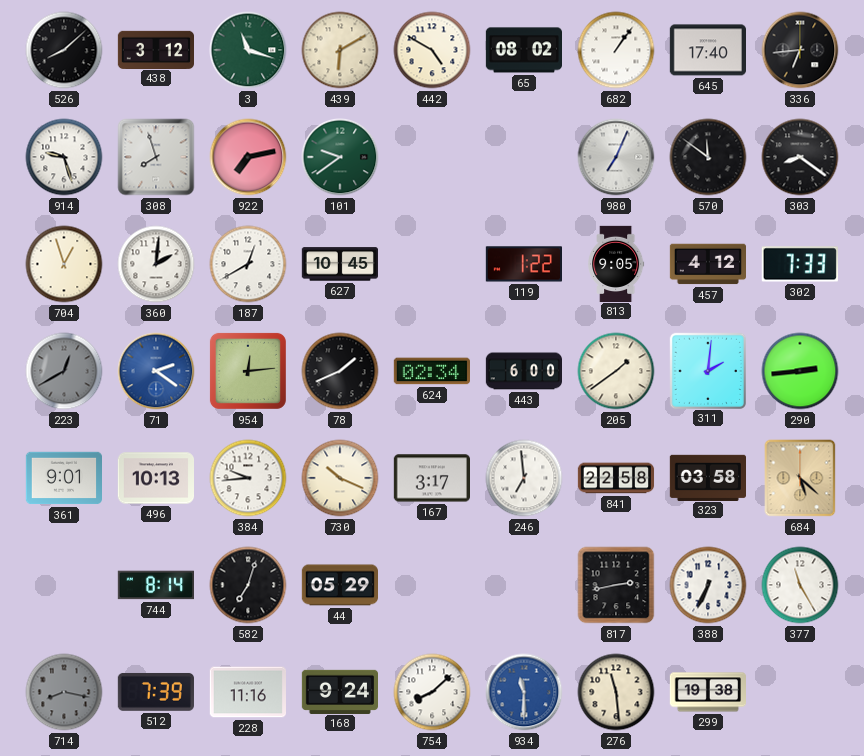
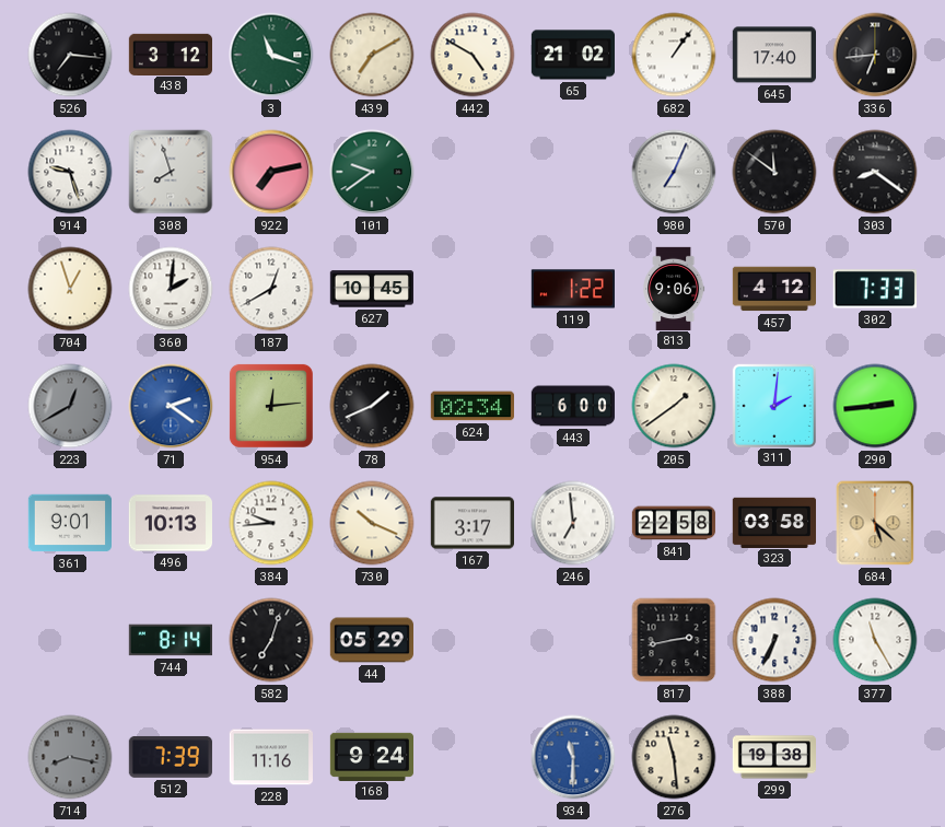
526: 8:08 -> 7:16
439: 6:10 -> 7:10
65: 08:02 -> 21:02
813: 9:05 -> 9:06
754: 8:08 -> none
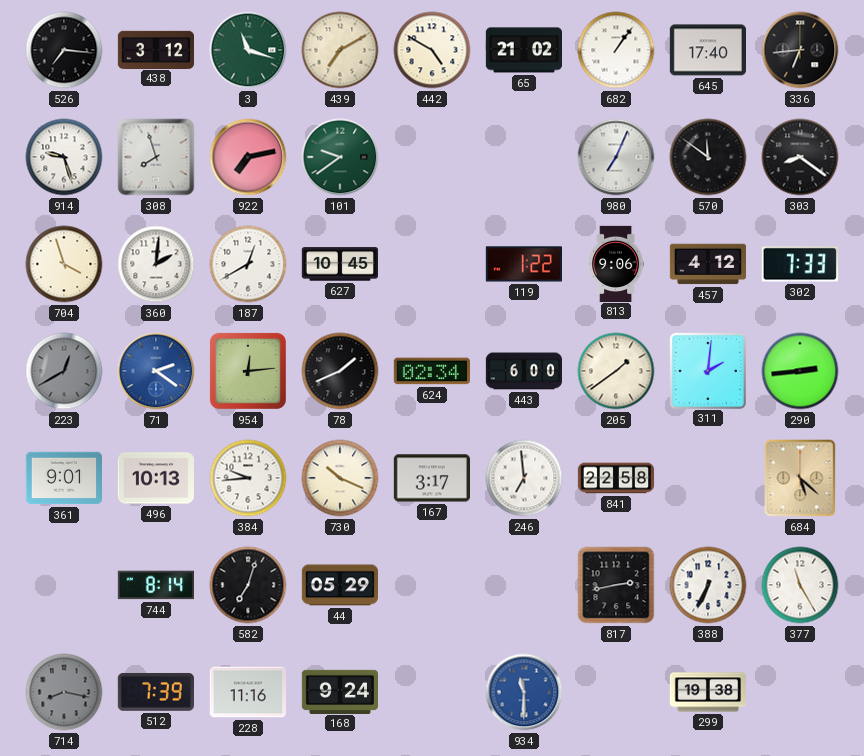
704: 12:57 -> 3:57
323: 03:58 -> none
276: 11:29 -> none
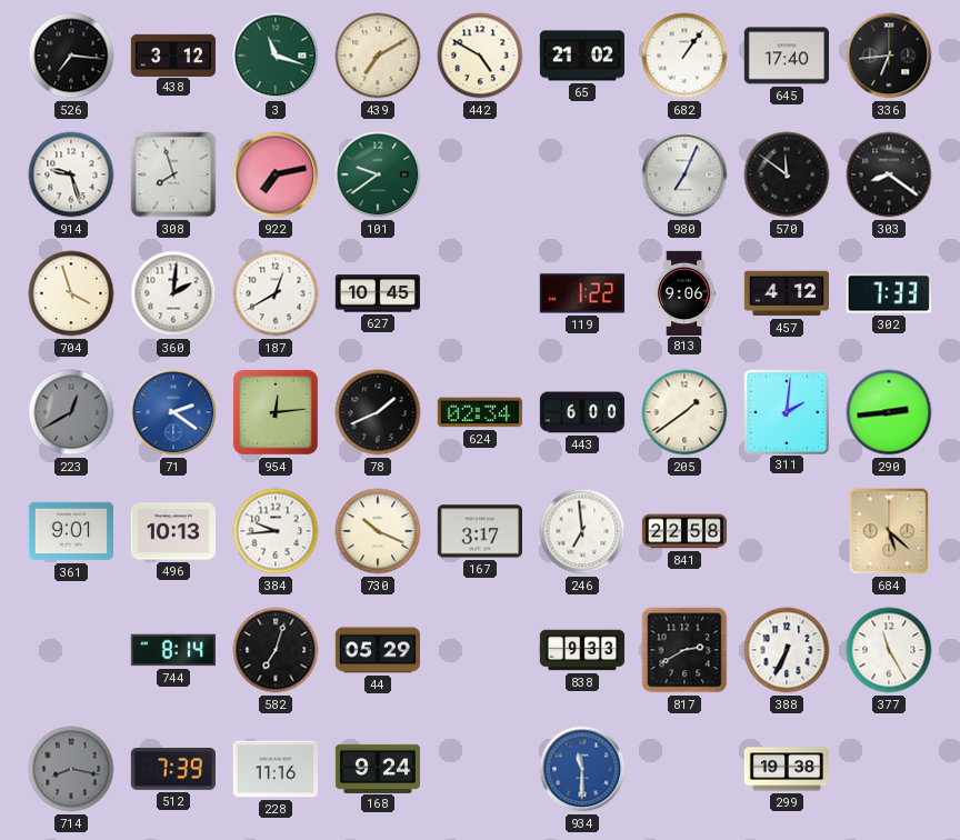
838: none -> 9:33
817: 2:43 -> 2:40
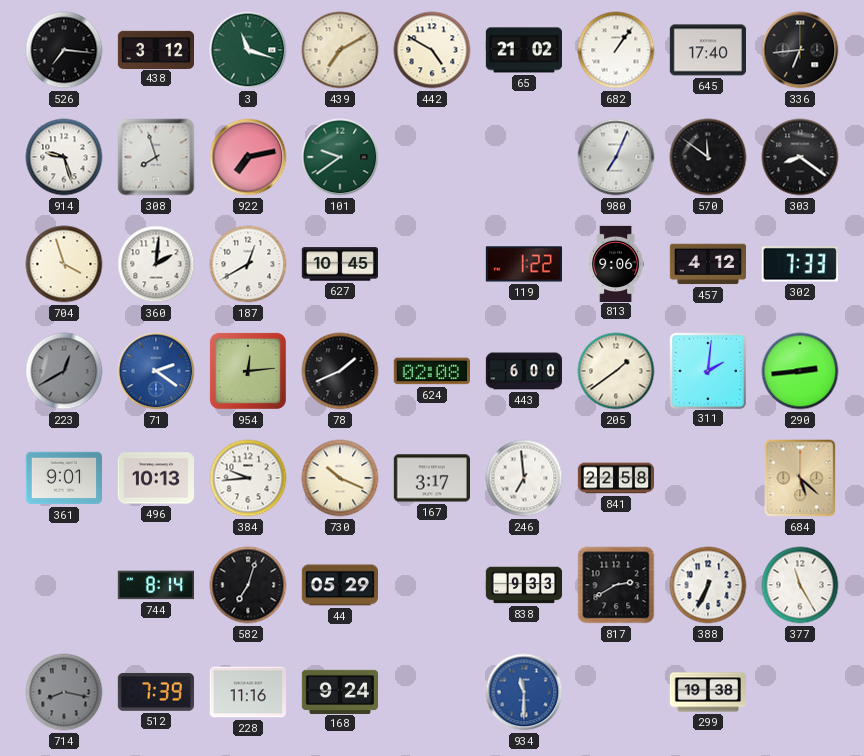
624: 02:34 -> 02:08
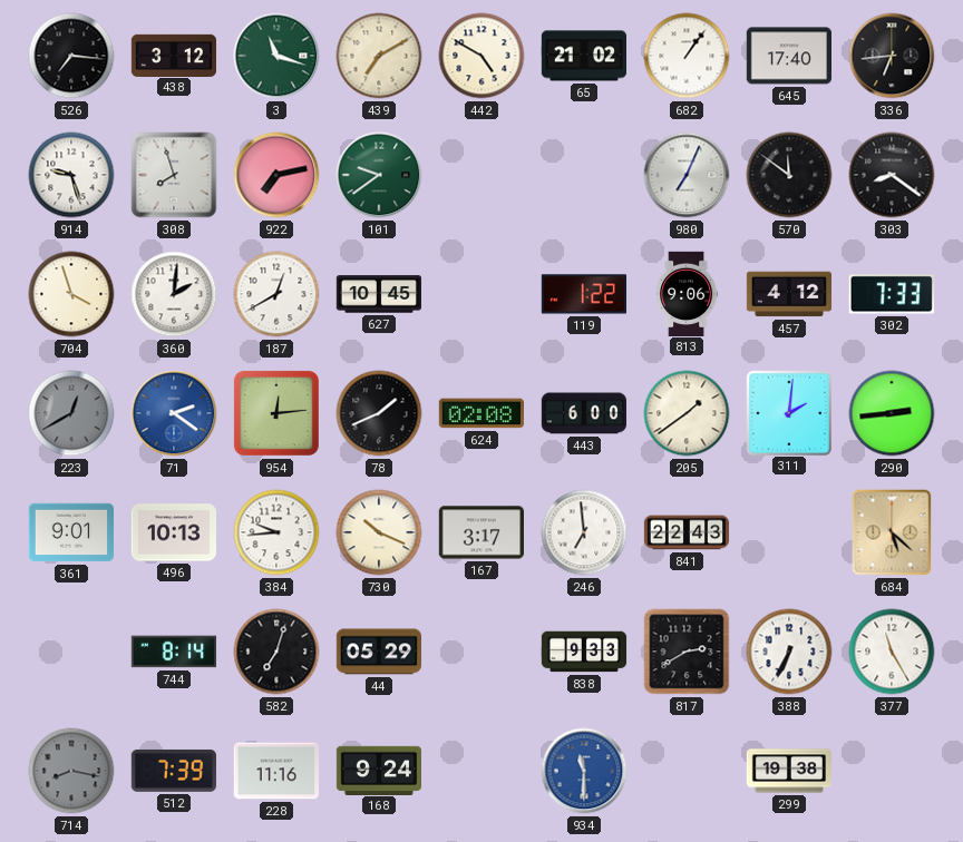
841: 22:58 -> 22:43
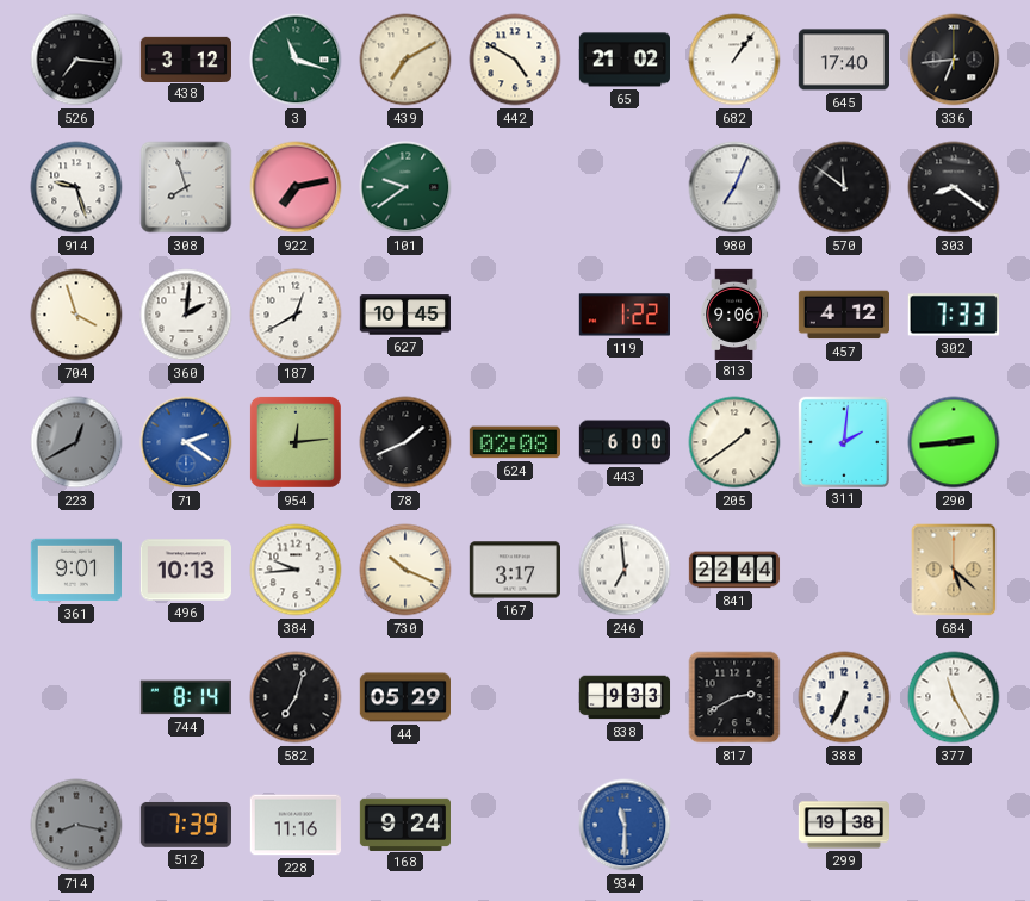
841: 22:43 -> 22:44
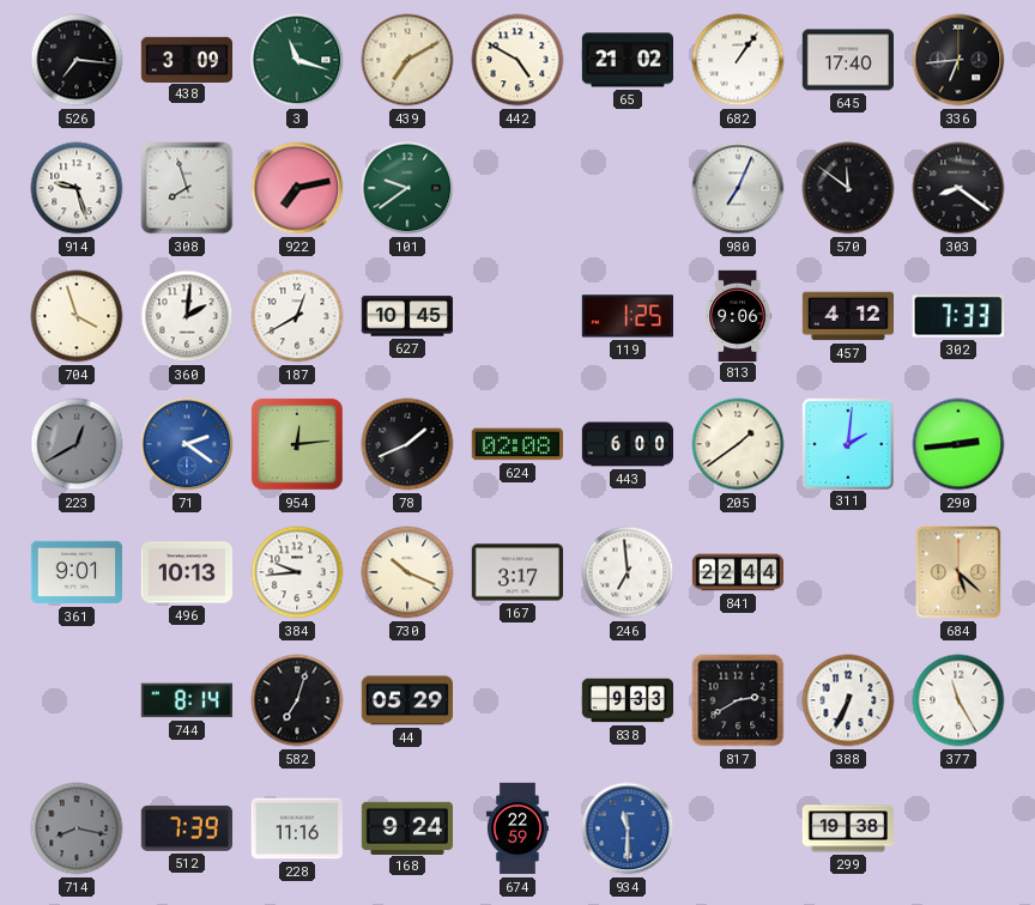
438: 3:12 -> 3:09
119: 1:22 -> 1:25
674: none -> 22:59
